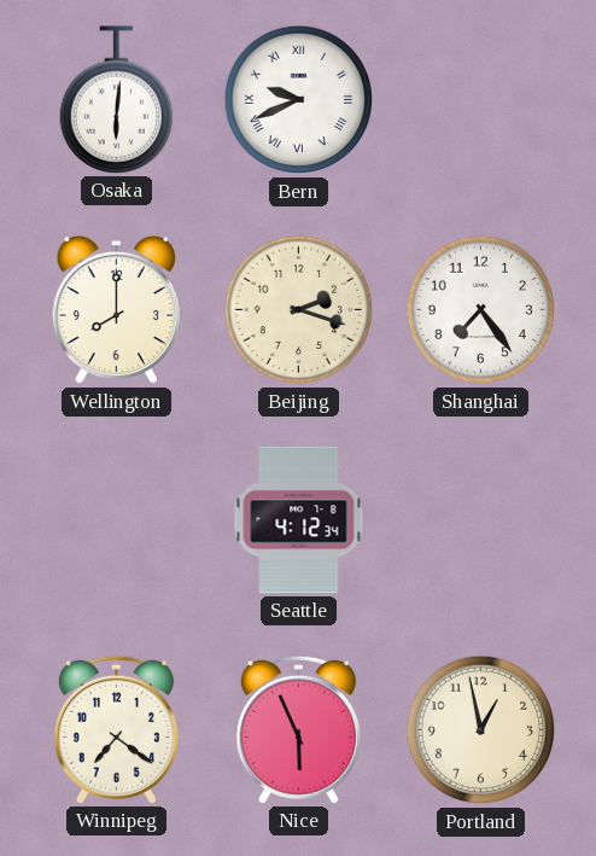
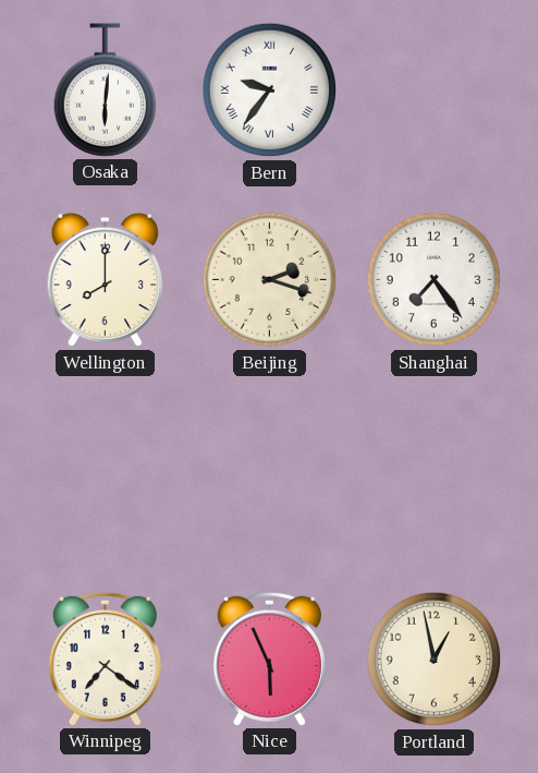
Bern: 9:41 -> 9:36
Seattle: 4:12 -> none
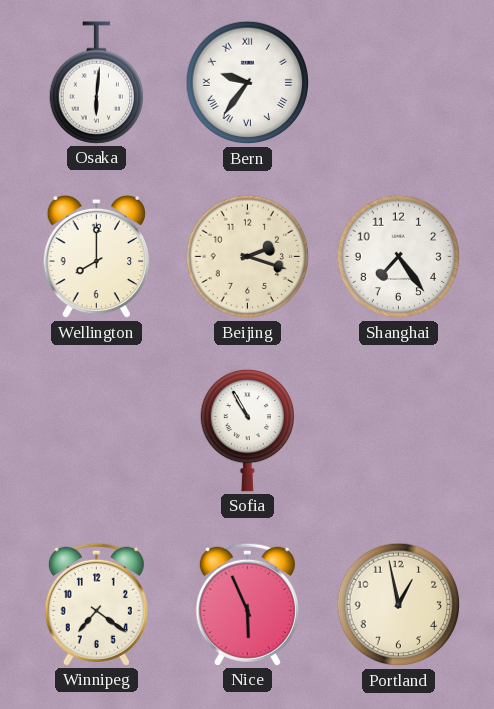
Sofia: none -> 10:55
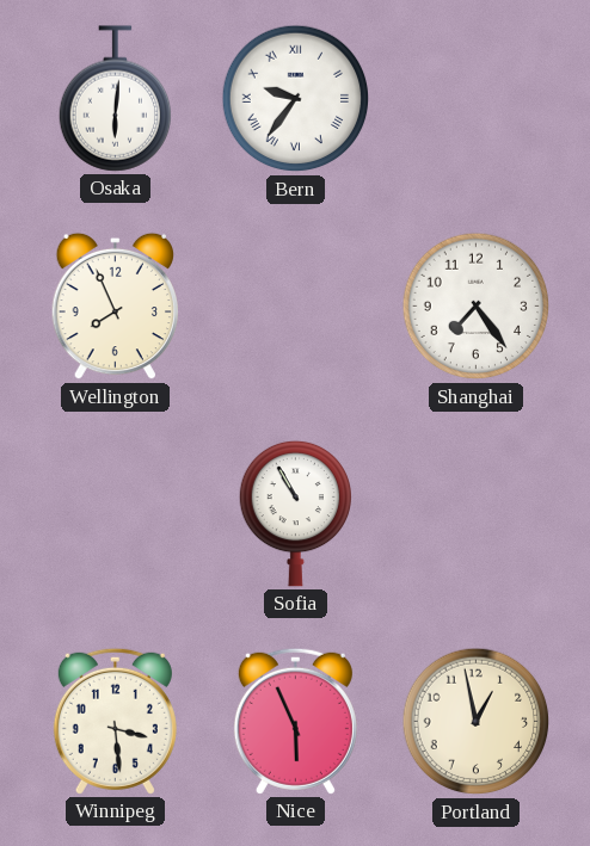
Wellington: 8:00 -> 7:56
Beijing: 2:18 -> none
Winnipeg: 7:21 -> 3:29
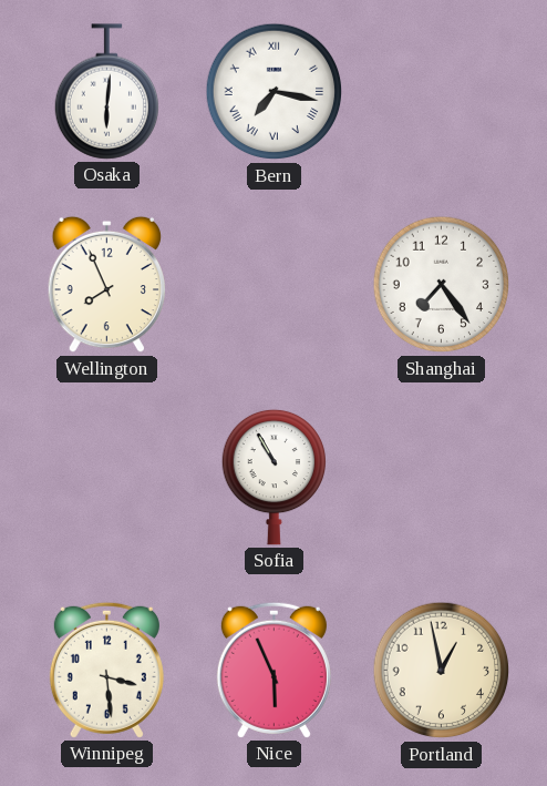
Bern: 9:36 -> 7:17
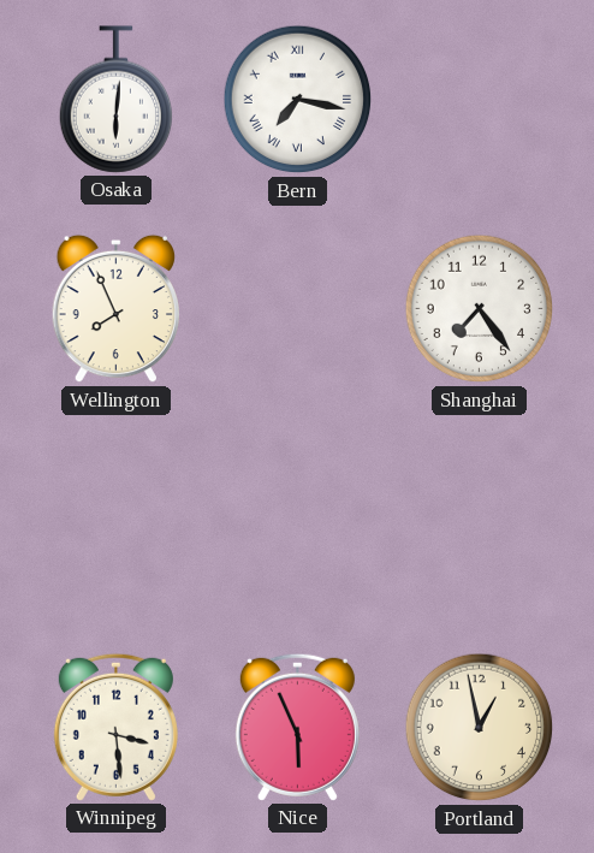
Sofia: 10:55 -> none
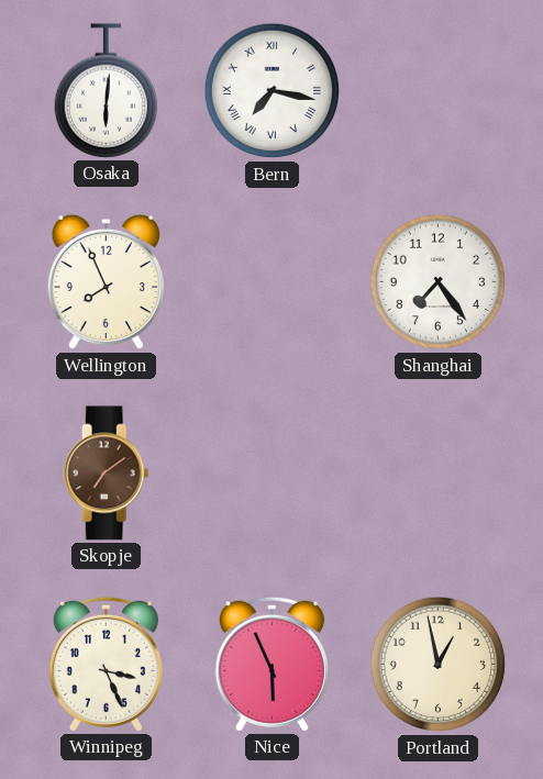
Skopje: none -> 7:09
Winnipeg: 3:29 -> 3:26
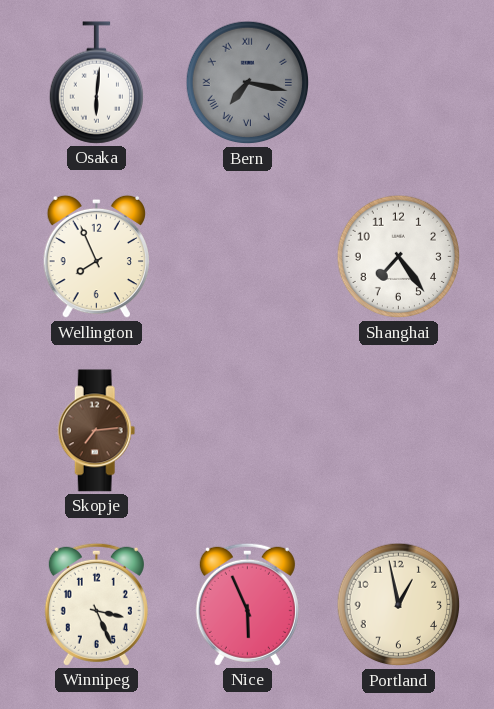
Bern dial: white -> grey
Skopje: 7:09 -> 7:14
